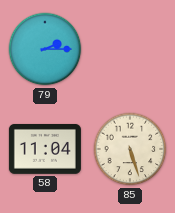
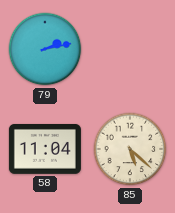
79: 2:15 -> 2:13
85: 5:27 -> 5:22
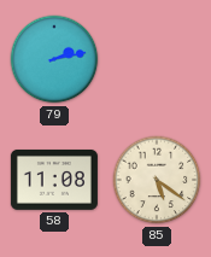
58: 11:04 -> 11:08
85: 5:22 -> 5:21
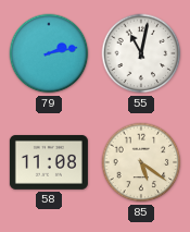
55: none -> 11:02
